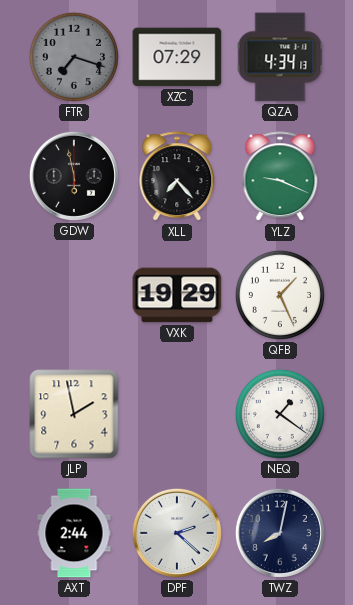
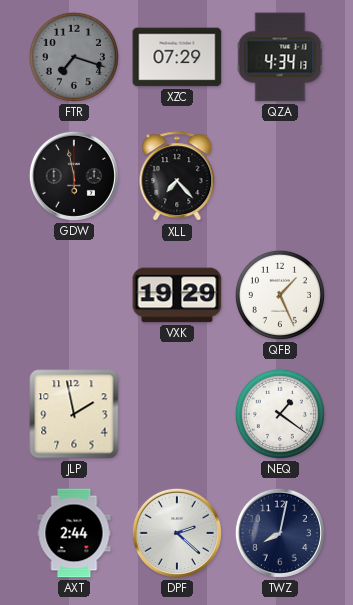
YLZ: 9:19 -> none
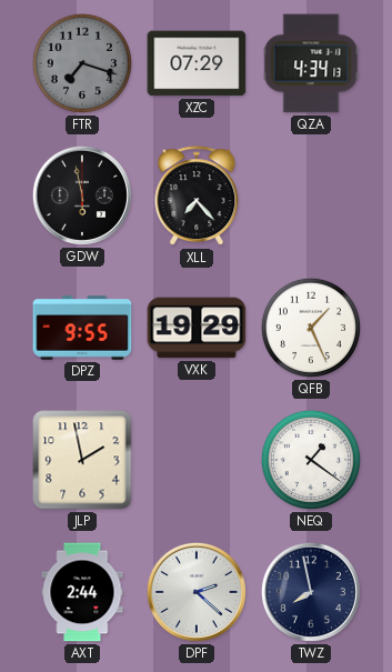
DPZ: none -> 9:55
TWZ: 8:02 -> 7:58
